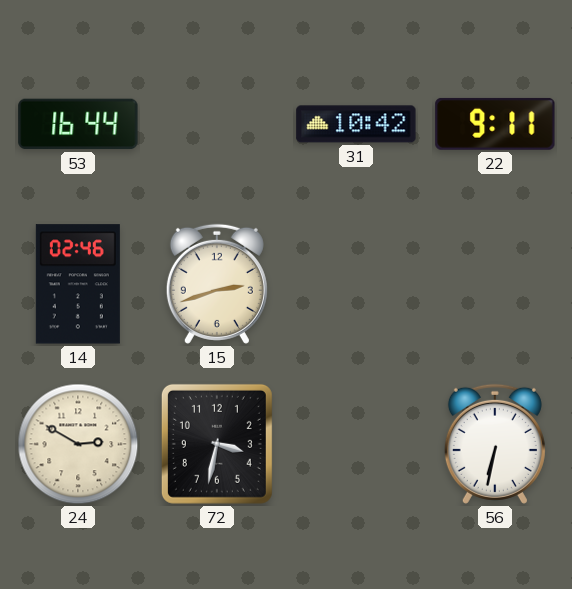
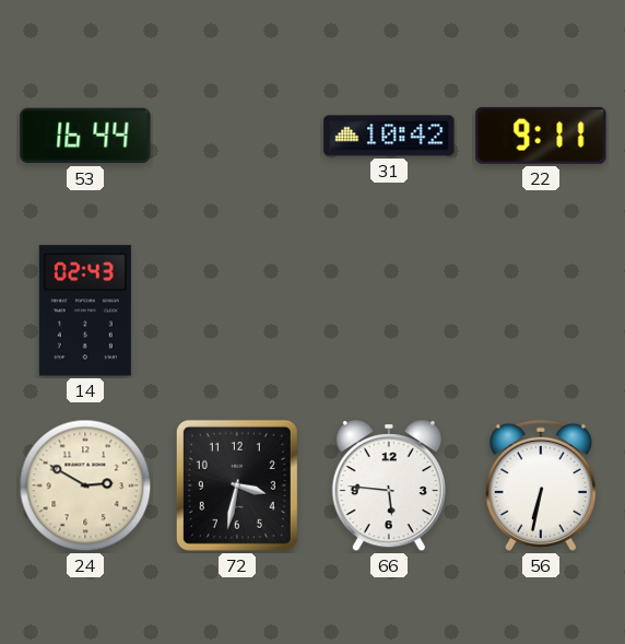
14: 02:46 -> 02:43
15: 2:42 -> none
66: none -> 5:46
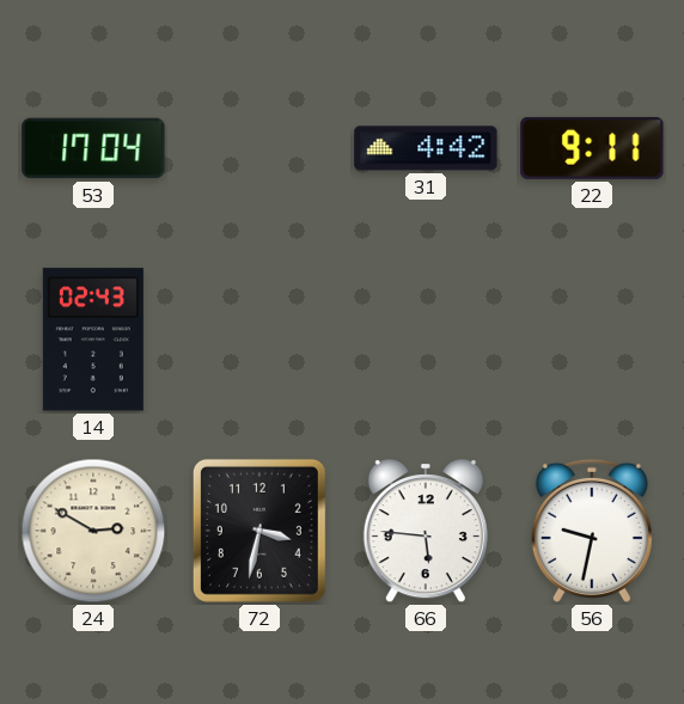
53: 16:44 -> 17:04
31: 10:42 -> 4:42
56: 6:32 -> 9:32
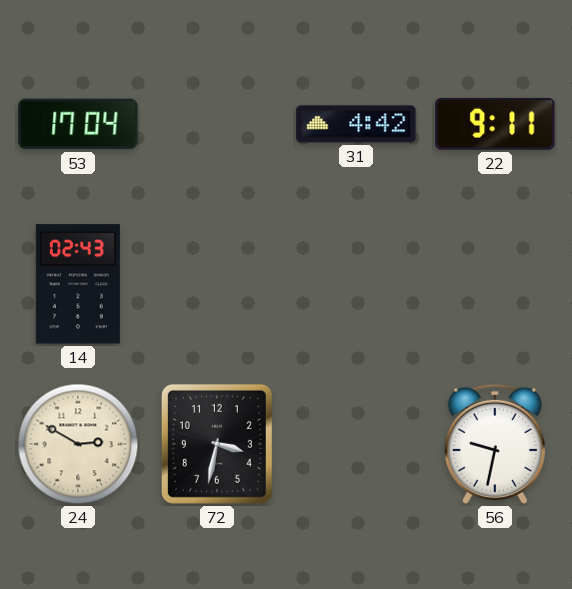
66: 5:46 -> none
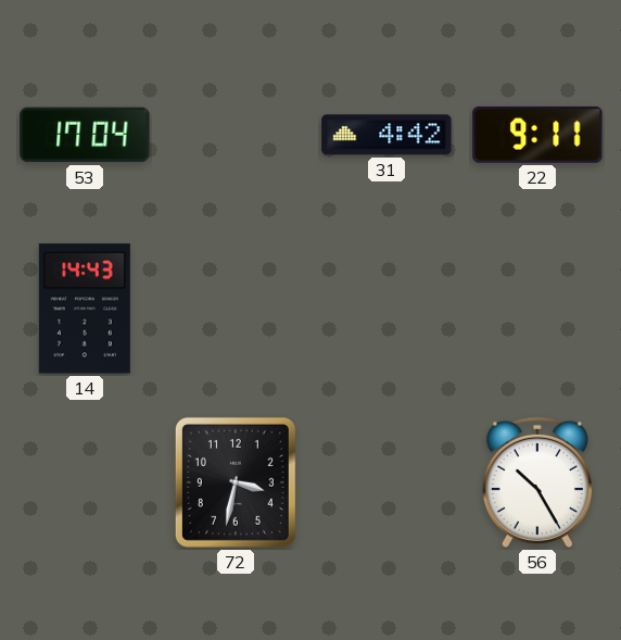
14: 02:43 -> 14:43
24: 2:50 -> none
56: 9:32 -> 10:25
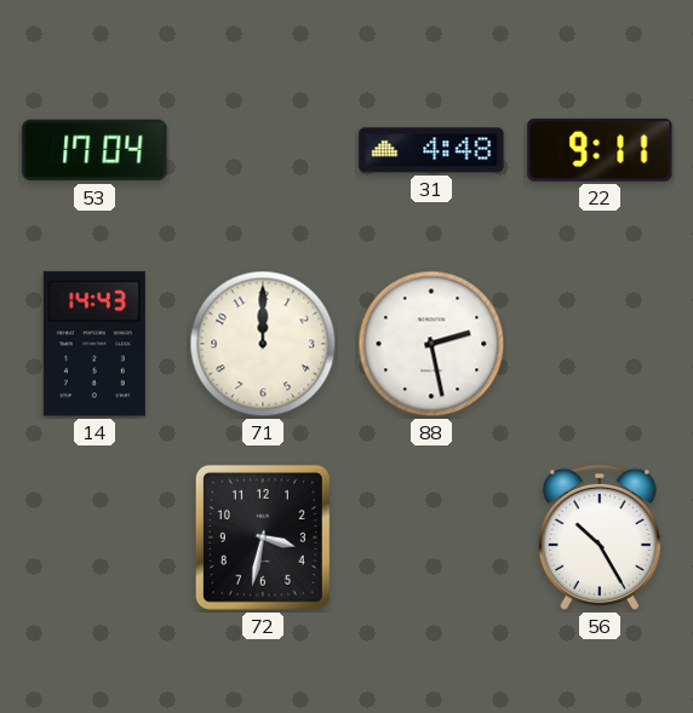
31: 4:42 -> 4:48
71: none -> 12:00
88: none -> 2:28
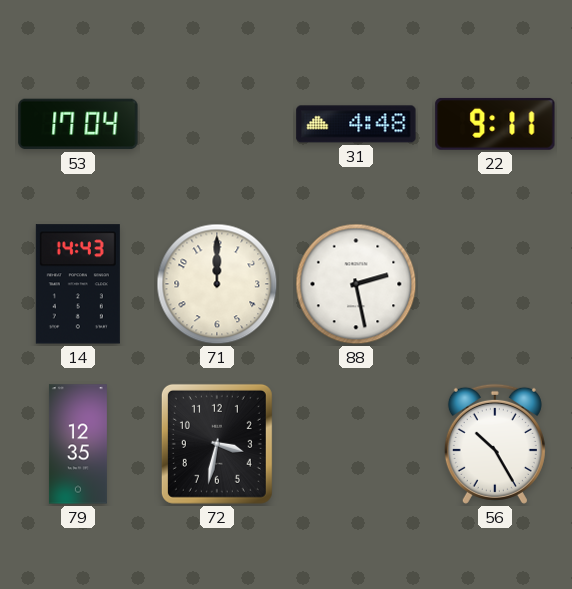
79: none -> 12:35
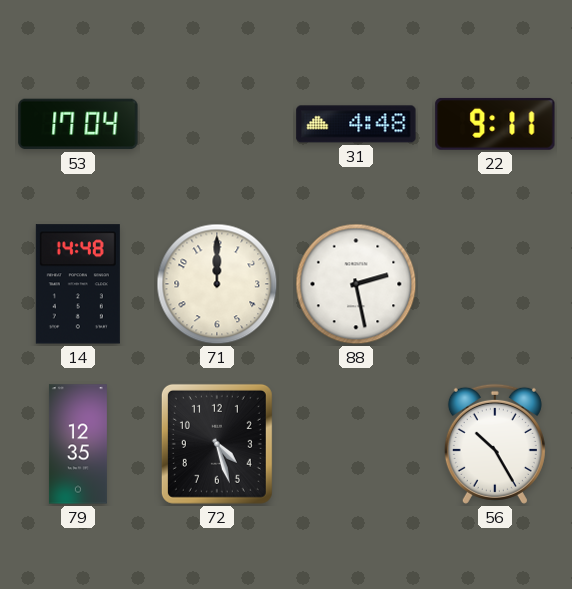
14: 14:43 -> 14:48
72: 3:32 -> 4:27
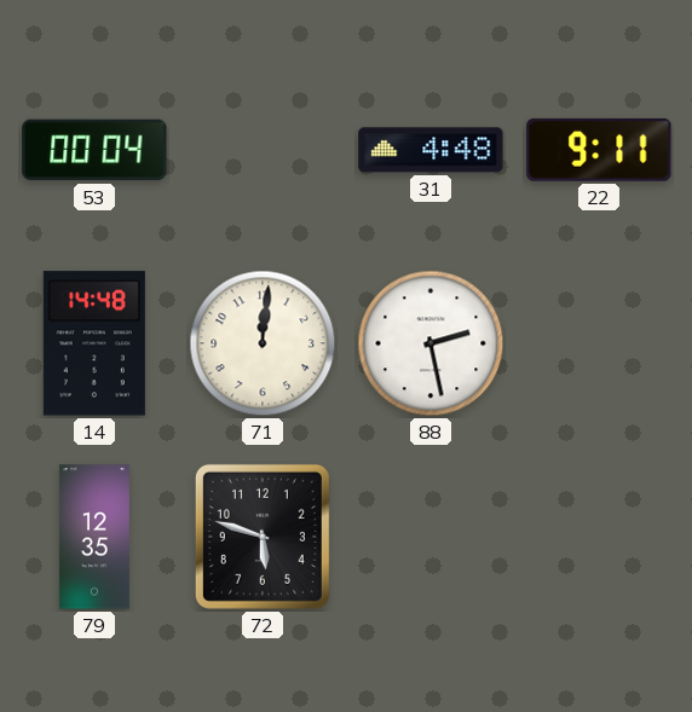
53: 17:04 -> 00:04
71: 12:00 -> 12:01
72: 4:27 -> 5:48
56: 10:25 -> none
